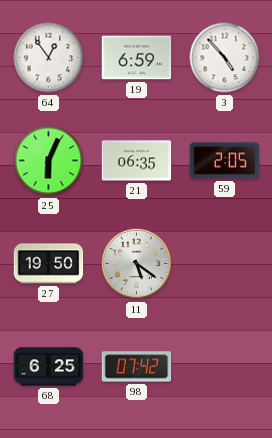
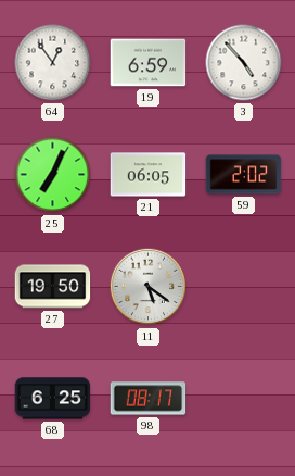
25: 6:04 -> 7:04
21: 06:35 -> 06:05
59: 2:05 -> 2:02
98: 07:42 -> 08:17
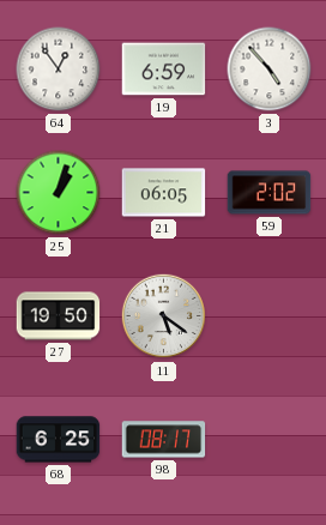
25: 7:04 -> 1:03
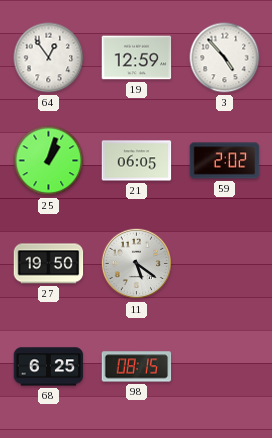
19: 6:59 -> 12:59
98: 08:17 -> 08:15
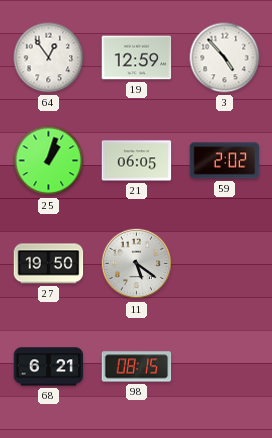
68: 6:25 -> 6:21
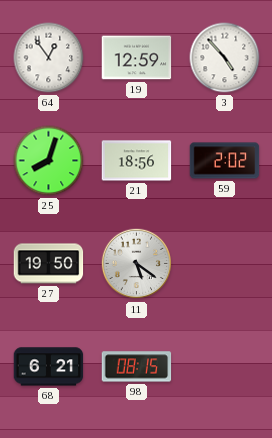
25: 1:03 -> 8:03
21: 06:05 -> 18:56
